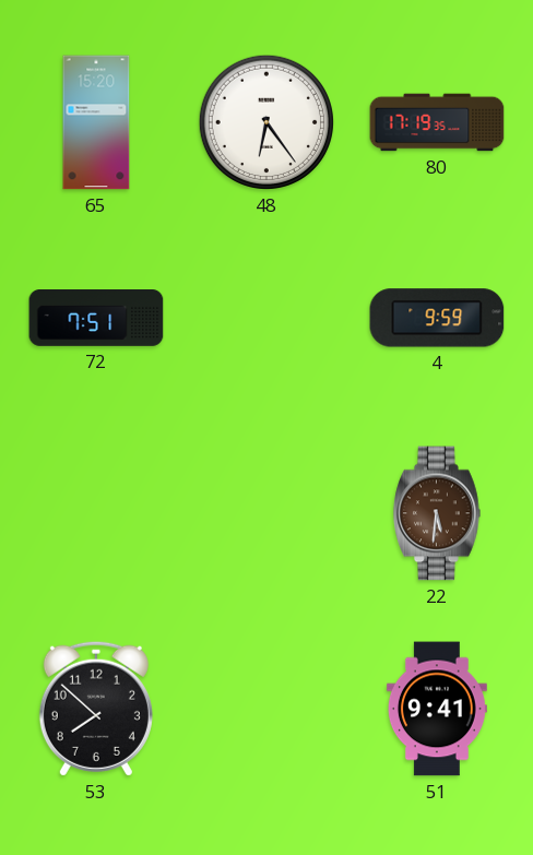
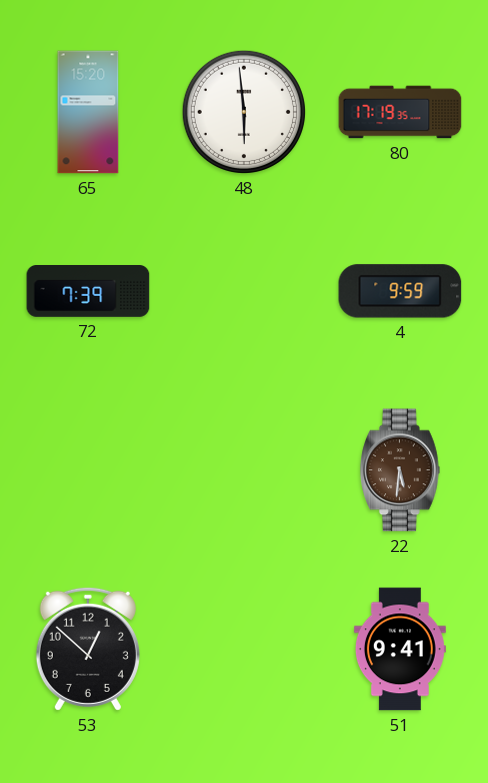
48: 6:24 -> 5:59
72: 7:51 -> 7:39
53: 7:52 -> 12:52
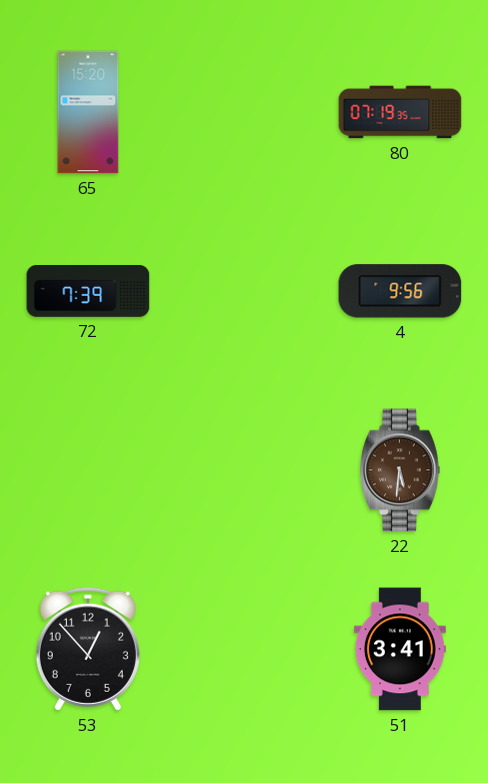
48: 5:59 -> none
80: 17:19 -> 07:19
4: 9:59 -> 9:56
53: 12:52 -> 12:53
51: 9:41 -> 3:41
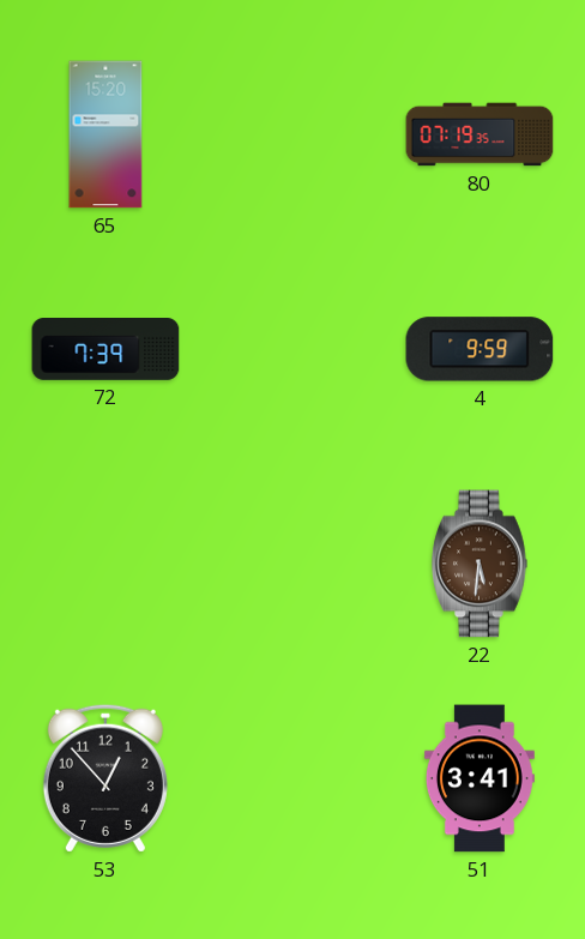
4: 9:56 -> 9:59
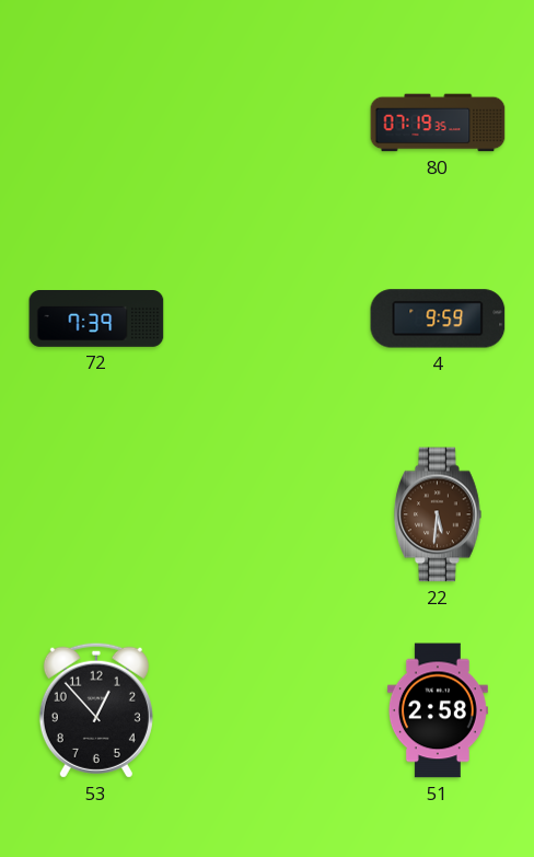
65: 15:20 -> none
51: 3:41 -> 2:58
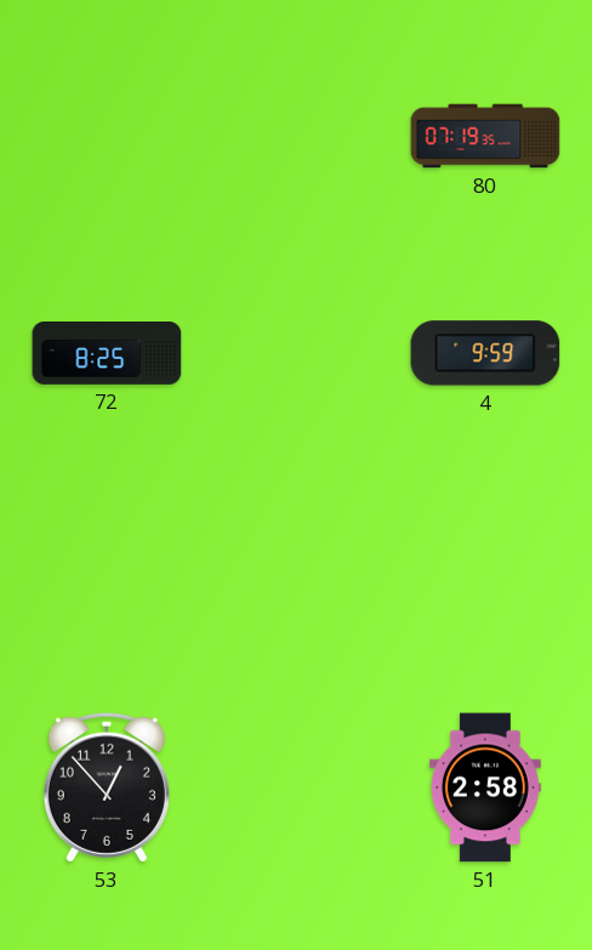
72: 7:39 -> 8:25
22: 5:31 -> none
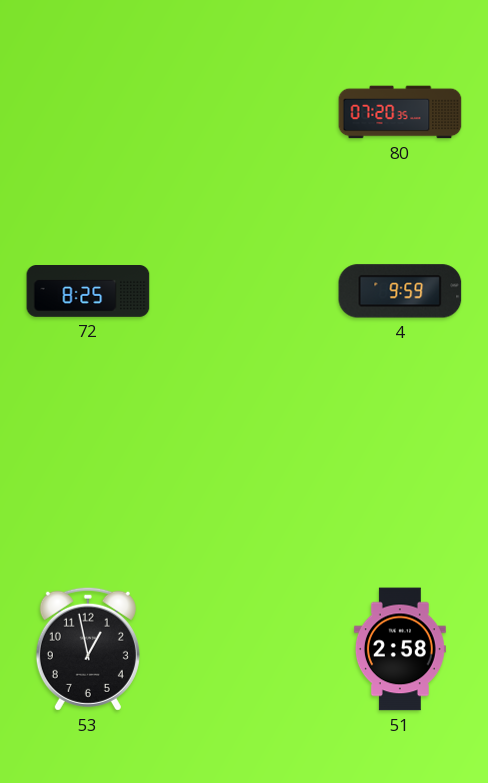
80: 07:19 -> 07:20
53: 12:53 -> 12:58
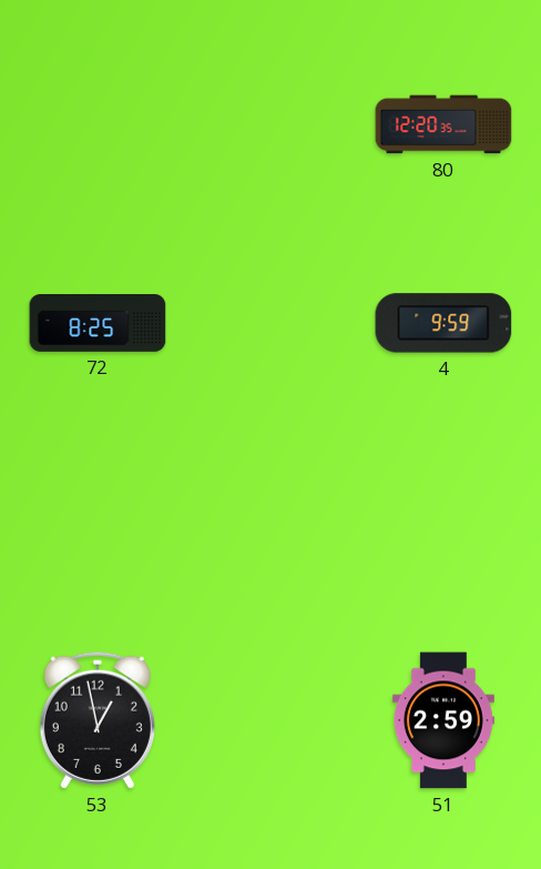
80: 07:20 -> 12:20
51: 2:58 -> 2:59
